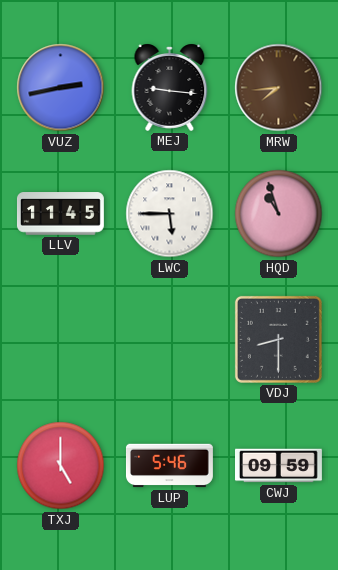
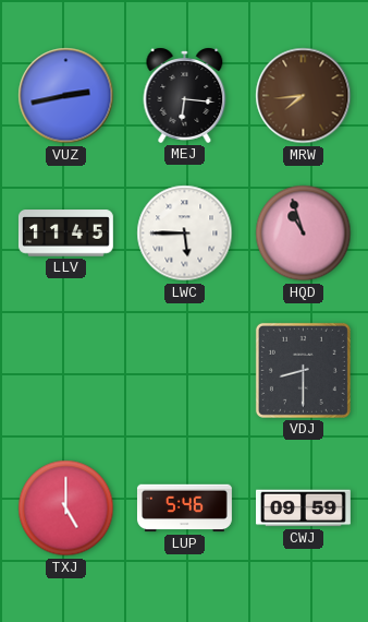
MEJ: 9:16 -> 6:16
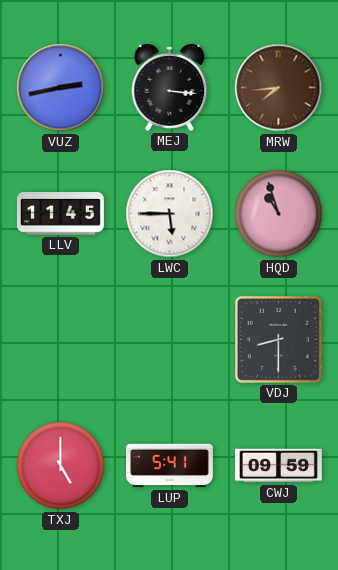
MEJ: 6:16 -> 3:16
LUP: 5:46 -> 5:41
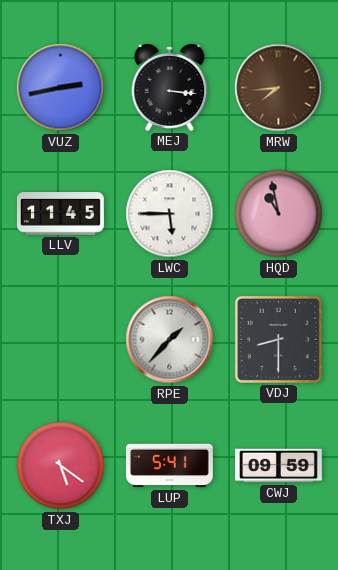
HQD: 10:57 -> 10:58
RPE: none -> 1:37
TXJ: 5:00 -> 5:21
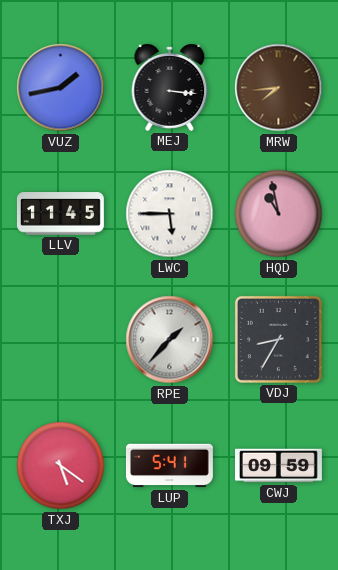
VUZ: 2:43 -> 1:43
VDJ: 8:30 -> 8:35
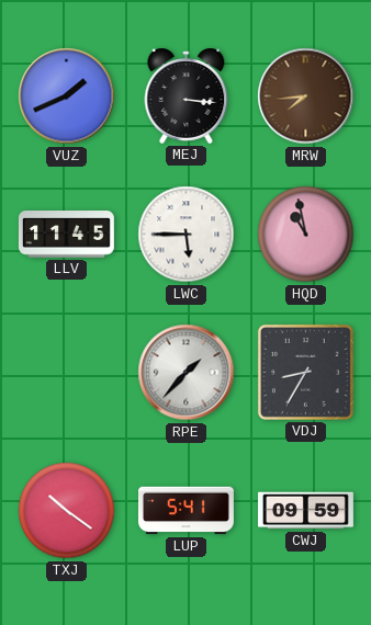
VUZ: 1:43 -> 1:41
TXJ: 5:21 -> 10:21
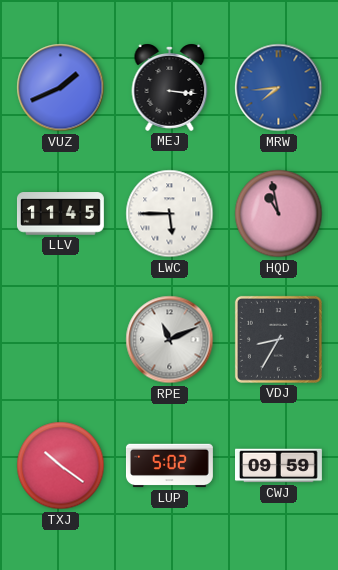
MRW dial: brown -> blue
RPE: 1:37 -> 11:11
LUP: 5:41 -> 5:02
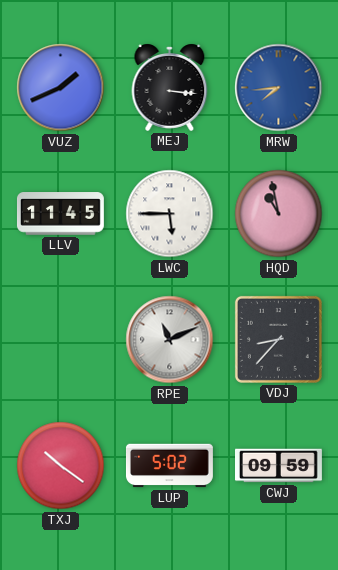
VDJ: 8:35 -> 8:37
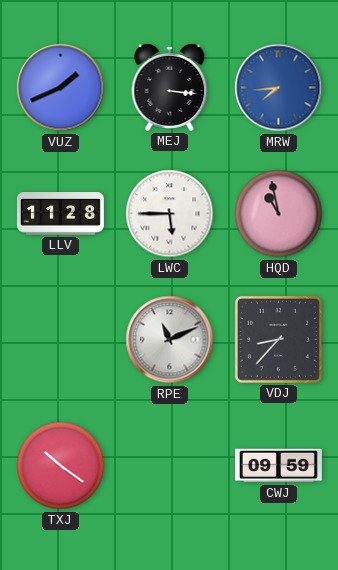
LLV: 11:45 -> 11:28
LUP: 5:02 -> none
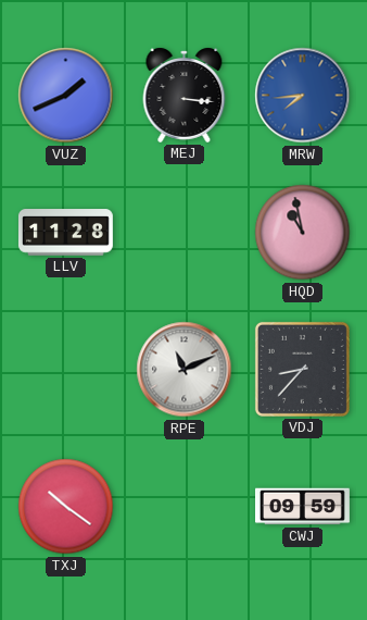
LWC: 5:45 -> none
